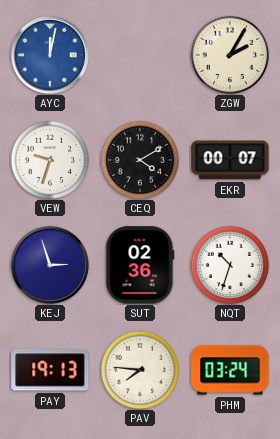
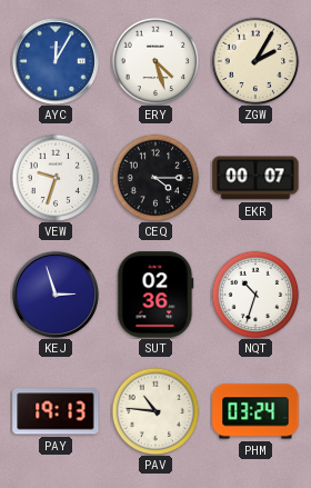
AYC: 12:02 -> 12:05
ERY: none -> 4:27
CEQ: 4:10 -> 4:15
PAV: 7:46 -> 10:46
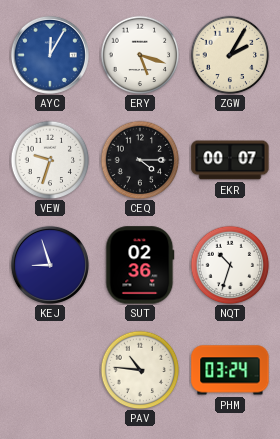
ERY: 4:27 -> 5:18
KEJ: 2:57 -> 8:57
PAY: 19:13 -> none
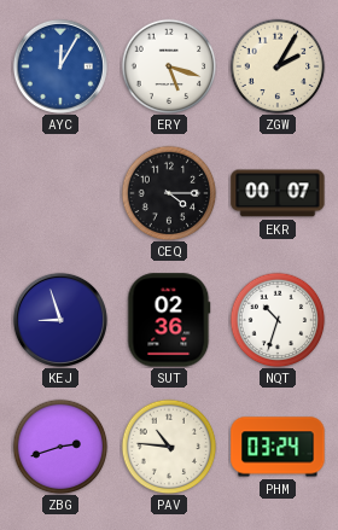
VEW: 9:33 -> none
ZBG: none -> 2:42
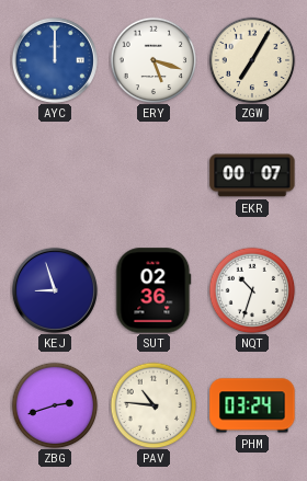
AYC: 12:05 -> 12:00
ZGW: 2:05 -> 7:05
CEQ: 4:15 -> none
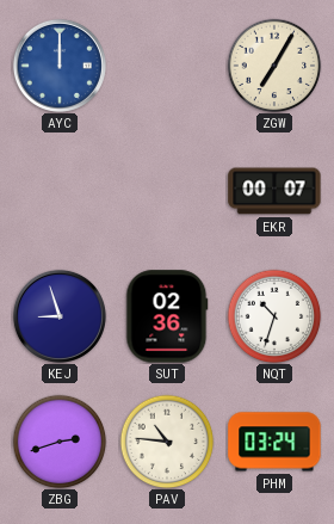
ERY: 5:18 -> none
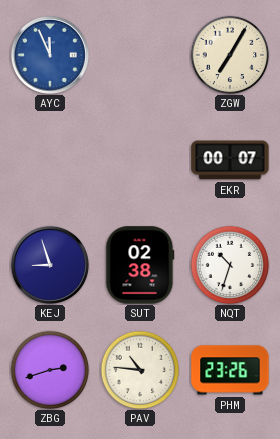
AYC: 12:00 -> 11:56
SUT: 02:36 -> 02:38
PHM: 03:24 -> 23:26
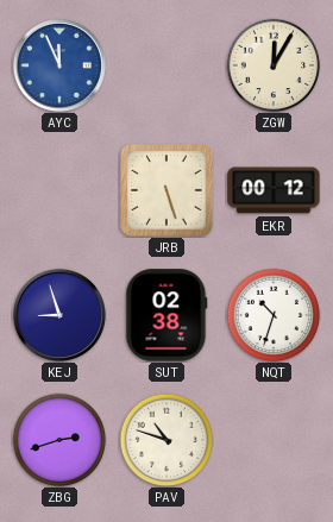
ZGW: 7:05 -> 12:05
JRB: none -> 5:27
EKR: 00:07 -> 00:12
PAV: 10:46 -> 10:48
PHM: 23:26 -> none
